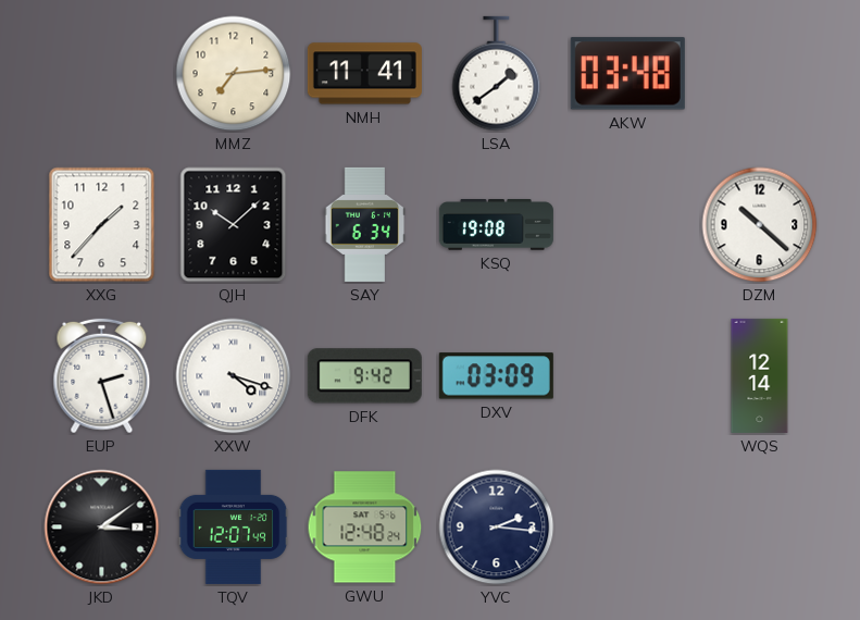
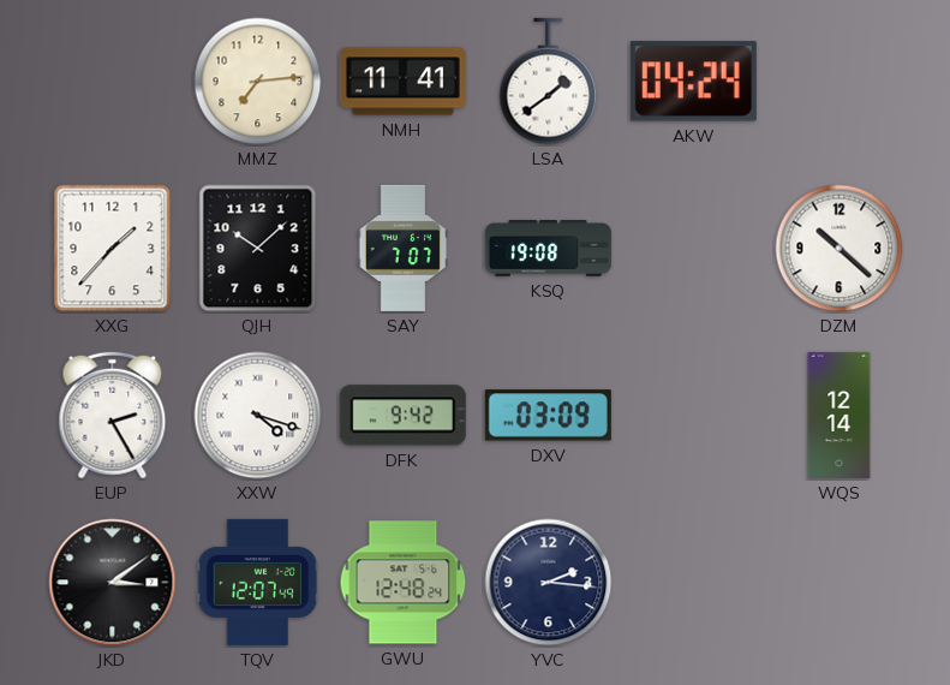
AKW: 03:48 -> 04:24
SAY: 6:34 -> 7:07
EUP: 2:27 -> 2:25
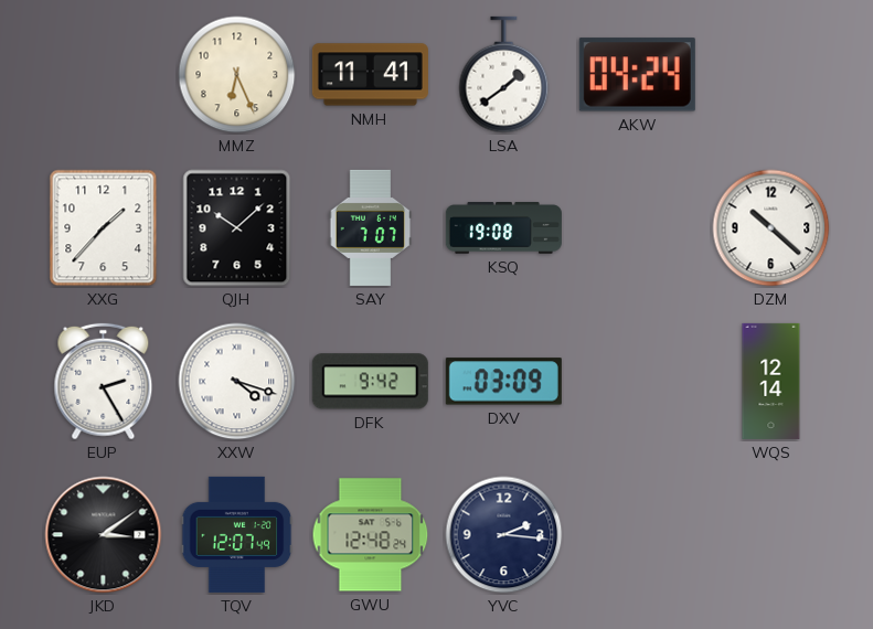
MMZ: 7:14 -> 6:26
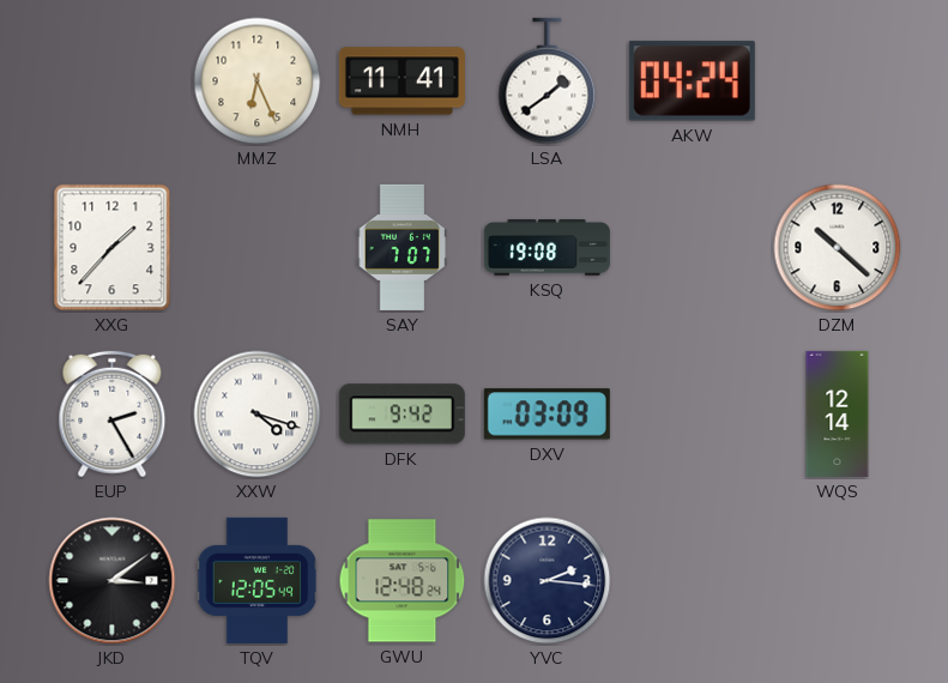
QJH: 10:08 -> none
TQV: 12:07 -> 12:05
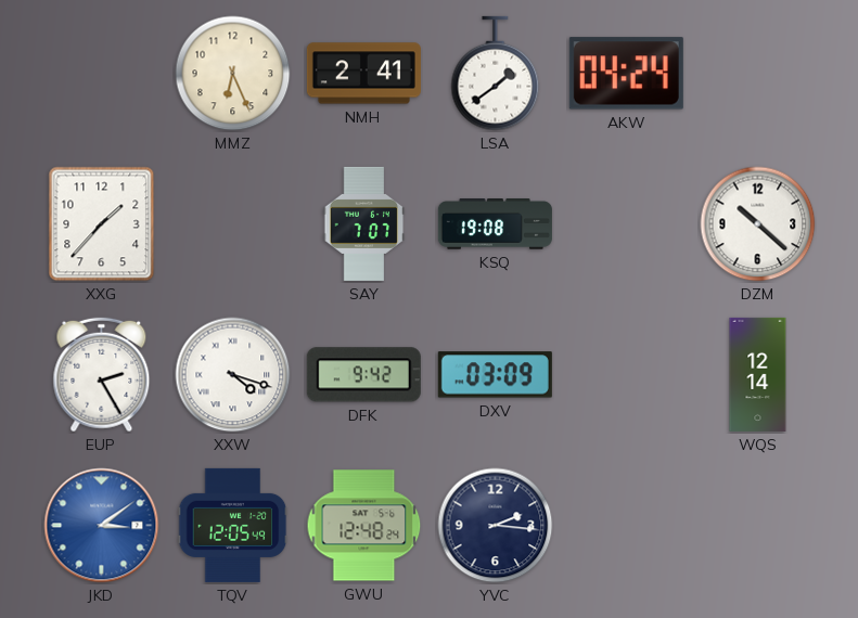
NMH: 11:41 -> 2:41
JKD dial: black -> blue
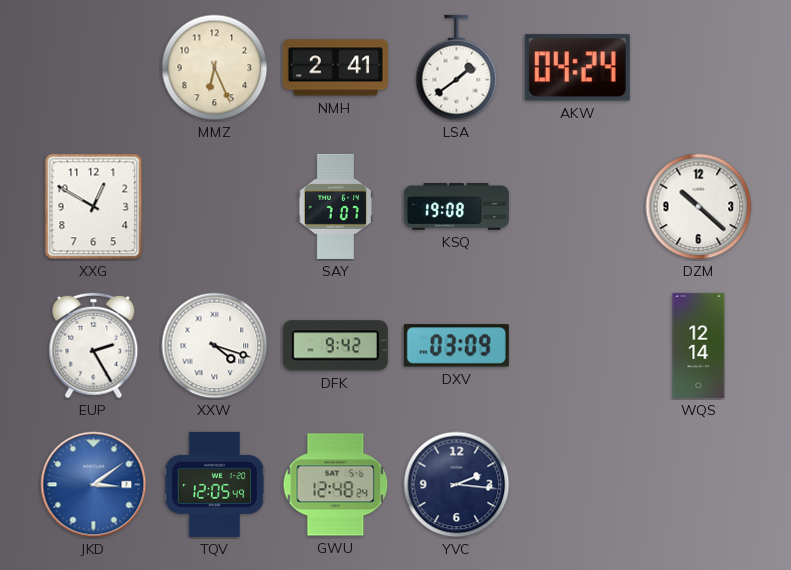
XXG: 1:37 -> 12:50
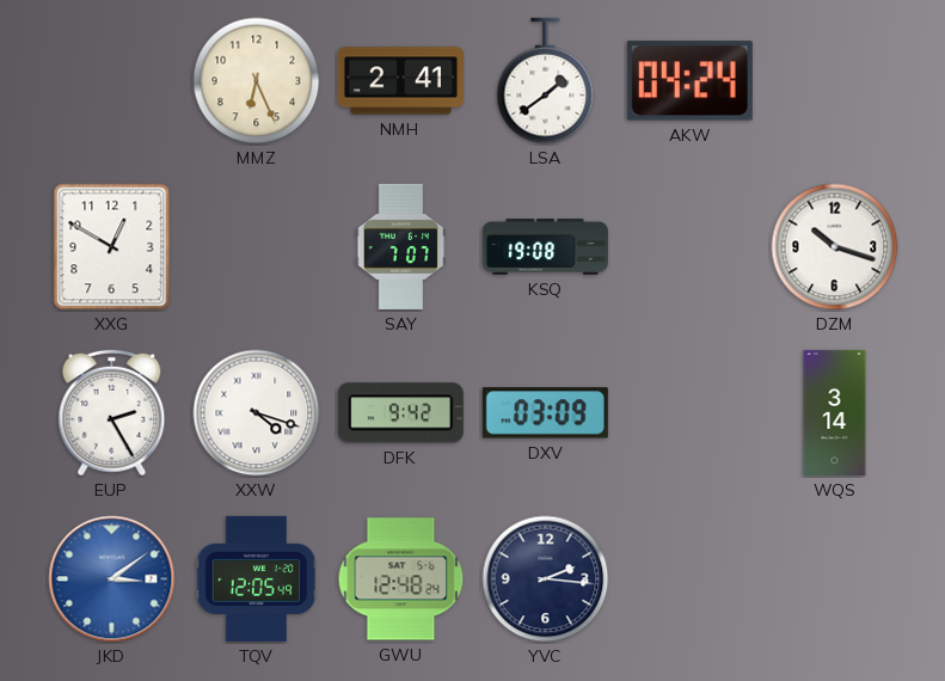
DZM: 10:22 -> 10:18
WQS: 12:14 -> 3:14
